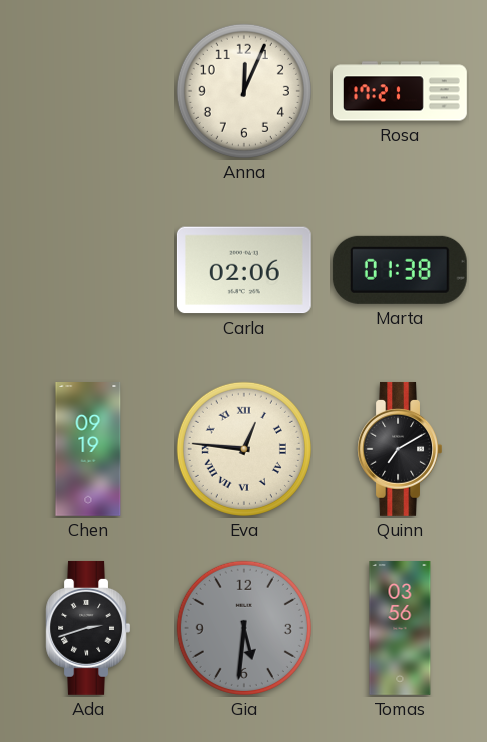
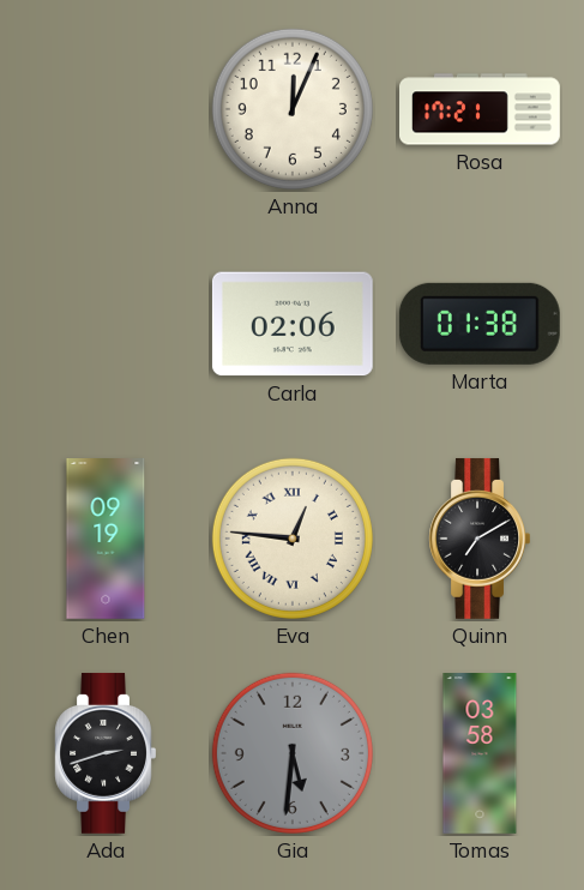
Tomas: 03:56 -> 03:58
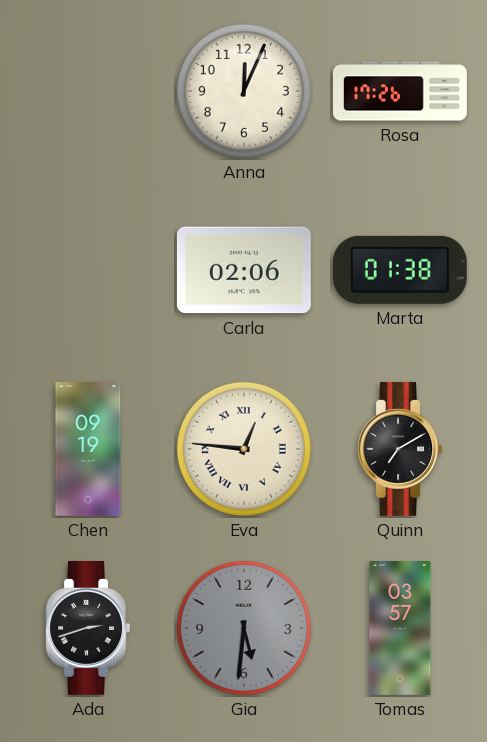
Rosa: 17:21 -> 17:26
Tomas: 03:58 -> 03:57
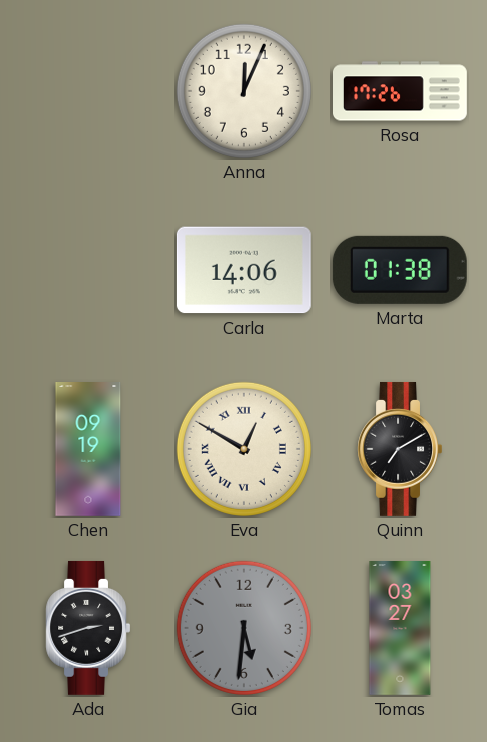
Carla: 02:06 -> 14:06
Eva: 12:46 -> 12:50
Tomas: 03:57 -> 03:27
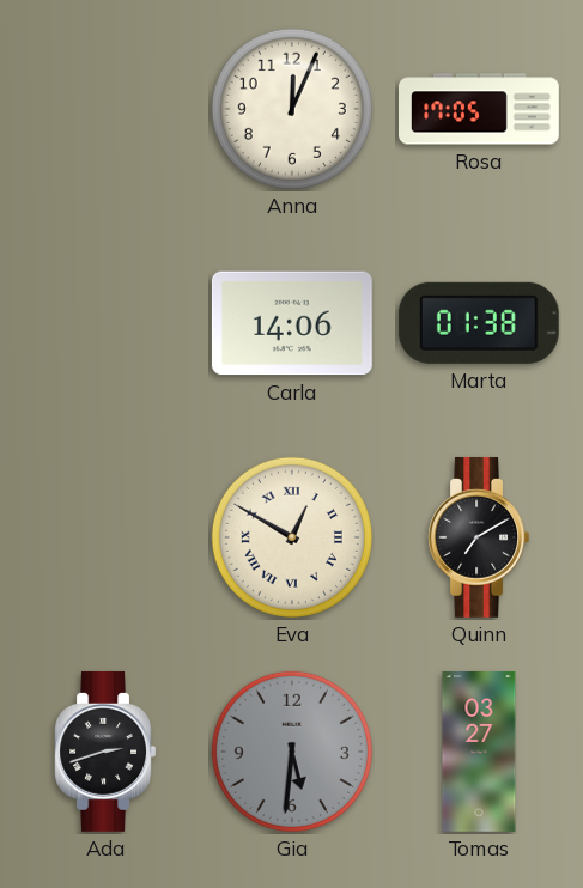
Rosa: 17:26 -> 17:05
Chen: 09:19 -> none
